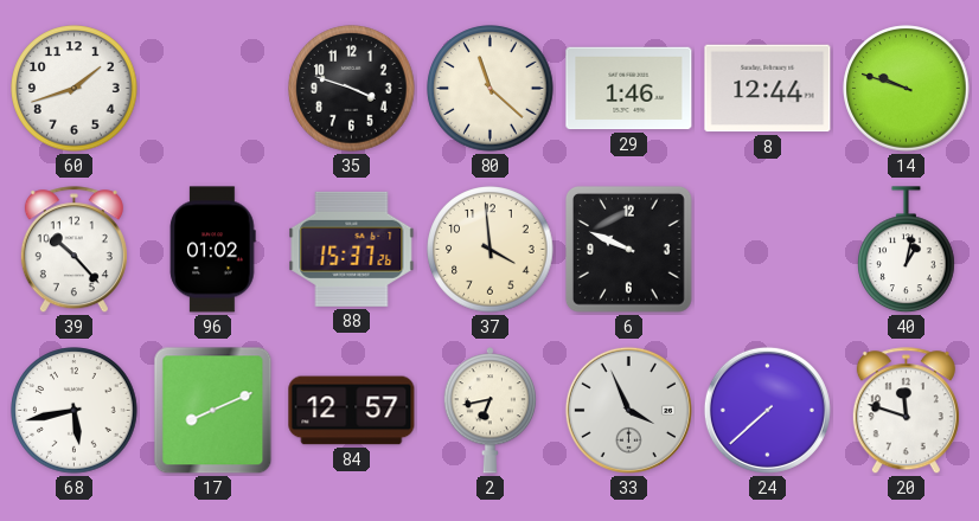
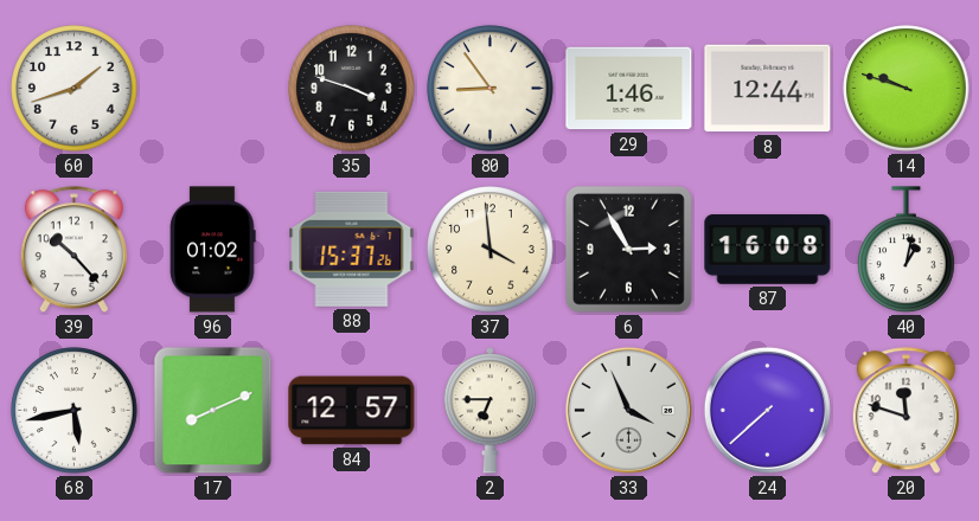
80: 11:22 -> 8:54
6: 9:49 -> 2:55
87: none -> 16:08
2: 6:43 -> 6:45
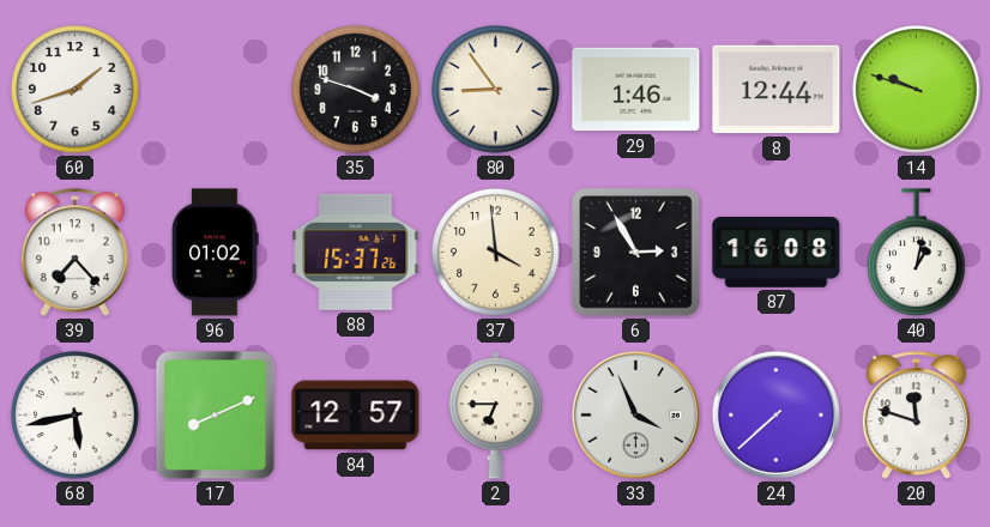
39: 10:23 -> 7:23
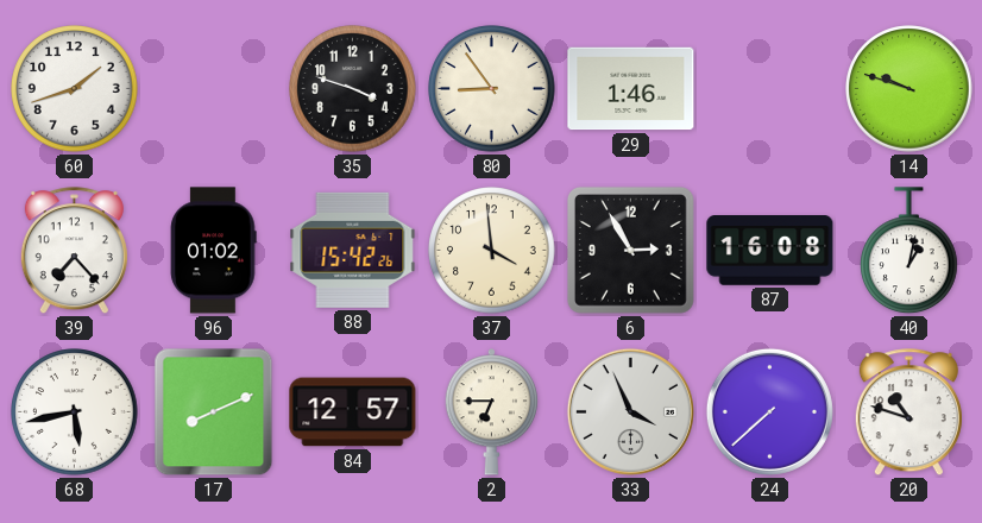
8: 12:44 -> none
88: 15:37 -> 15:42
20: 11:48 -> 10:48
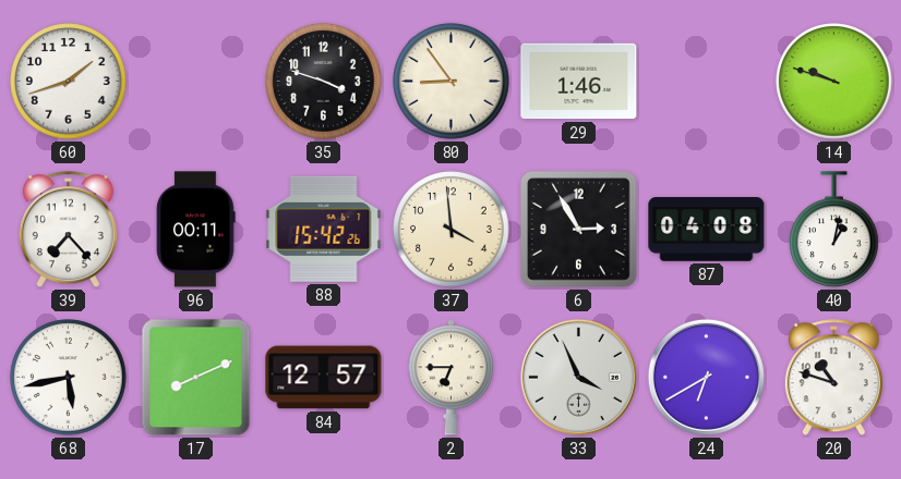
96: 01:02 -> 00:11
87: 16:08 -> 04:08
24: 7:38 -> 6:40
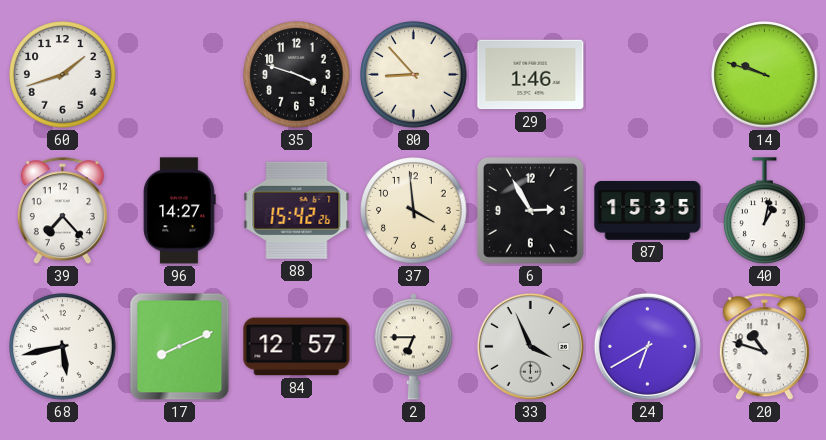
80: 8:54 -> 8:53
96: 00:11 -> 14:27
87: 04:08 -> 15:35
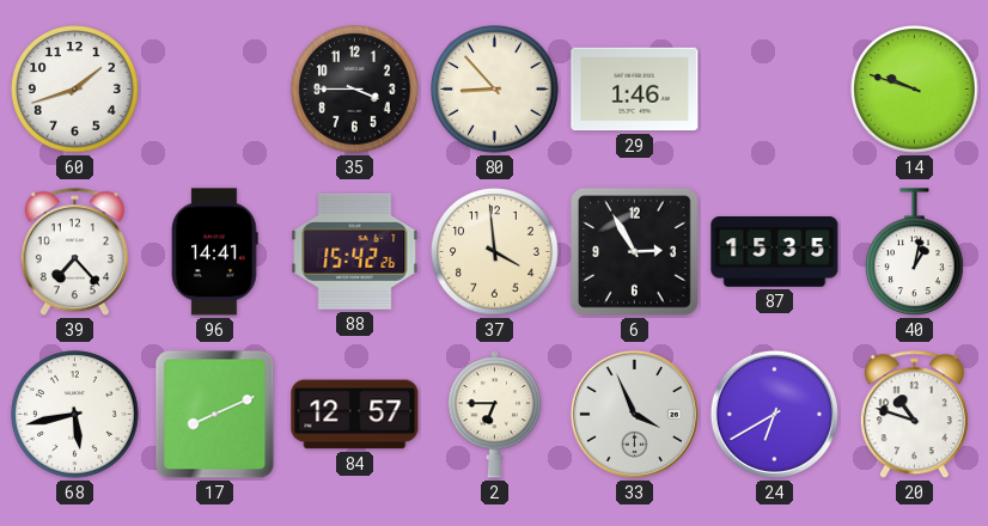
35: 3:48 -> 3:45
96: 14:27 -> 14:41
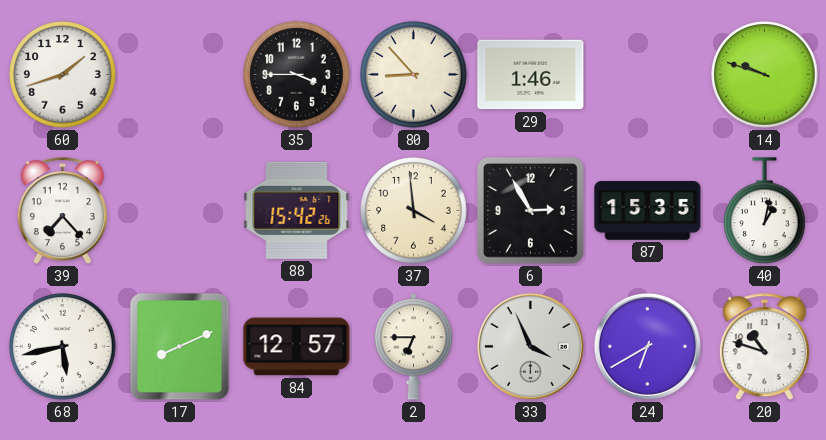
96: 14:41 -> none
